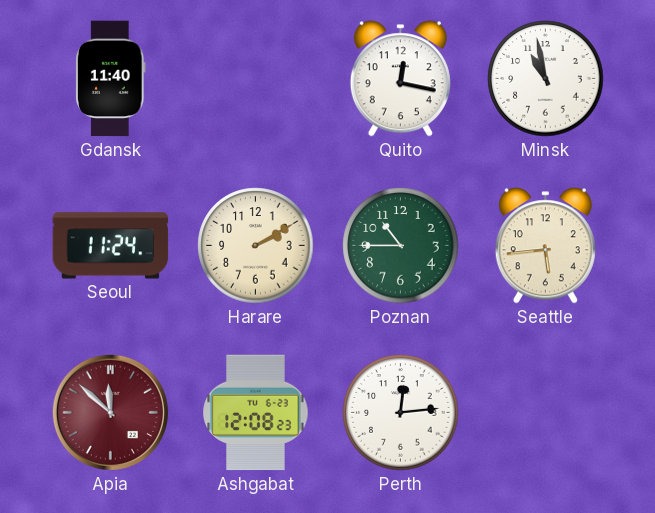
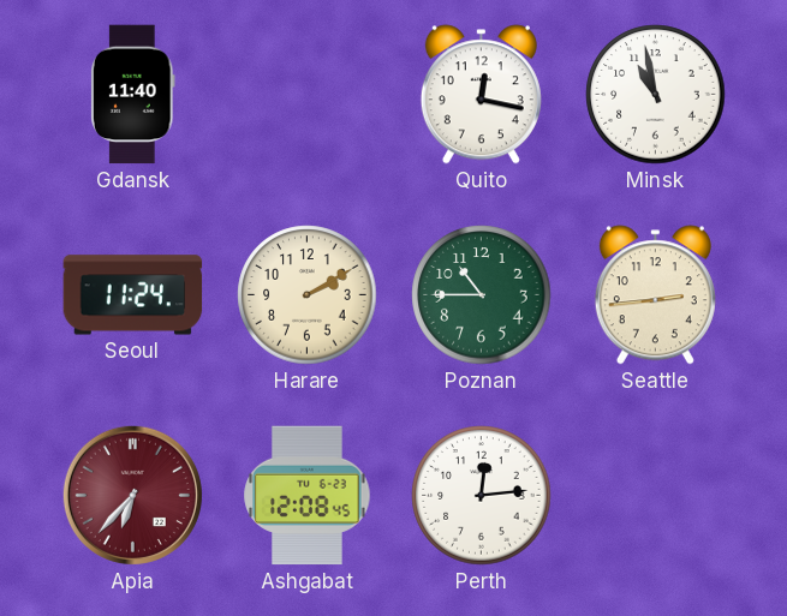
Seattle: 5:44 -> 2:44
Apia: 11:52 -> 6:37
Ashgabat: 12:08:23 -> 12:08:45
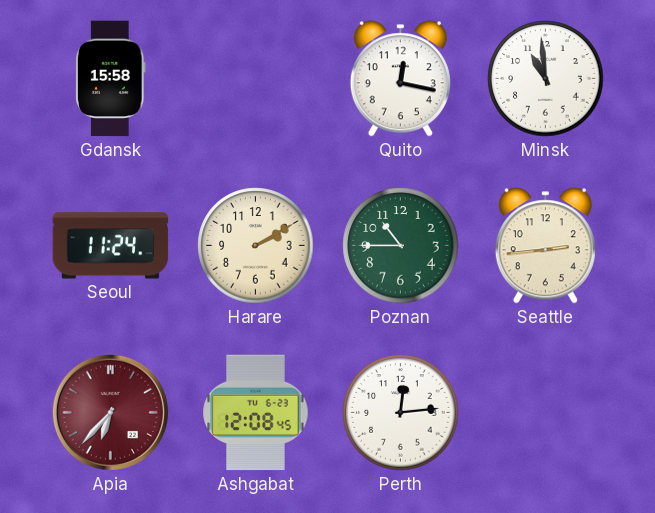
Gdansk: 11:40 -> 15:58
Minsk: 10:58 -> 10:59
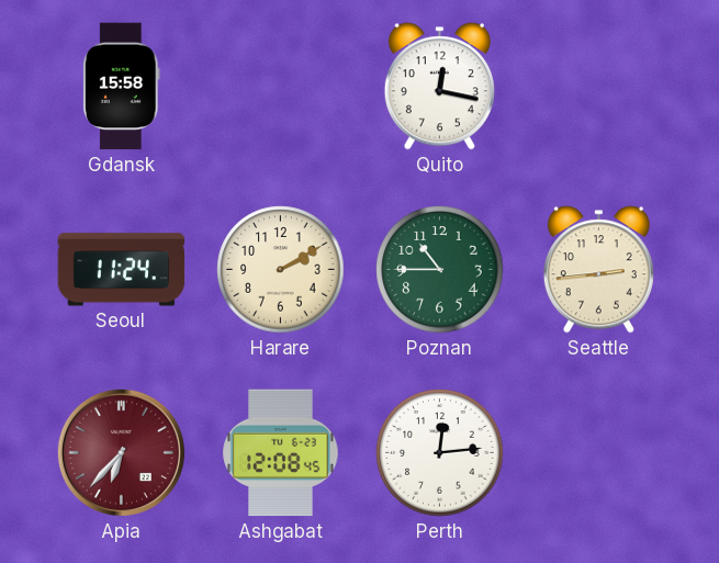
Minsk: 10:59 -> none
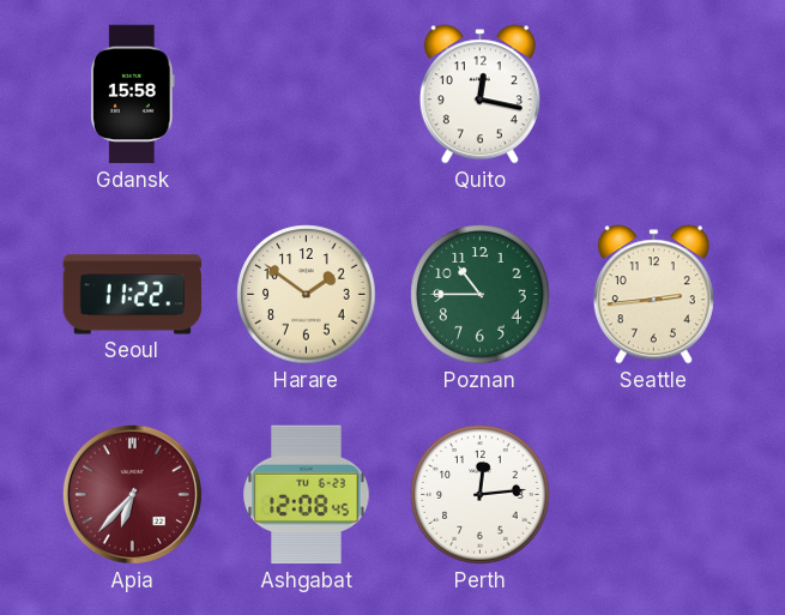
Seoul: 11:24 -> 11:22
Harare: 2:10 -> 1:51
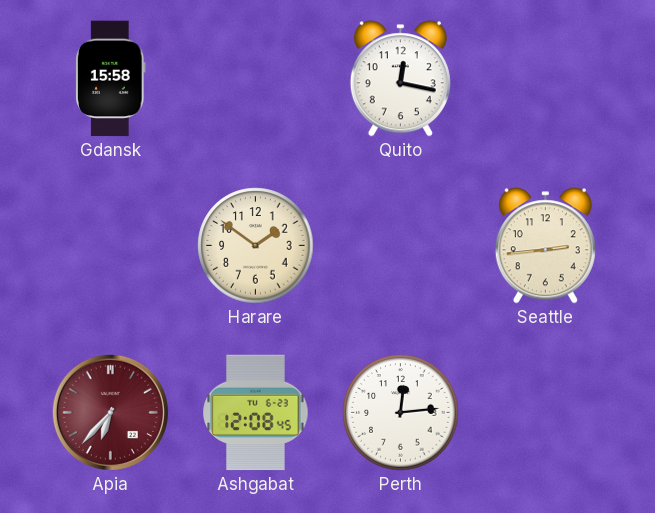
Seoul: 11:22 -> none
Poznan: 10:45 -> none
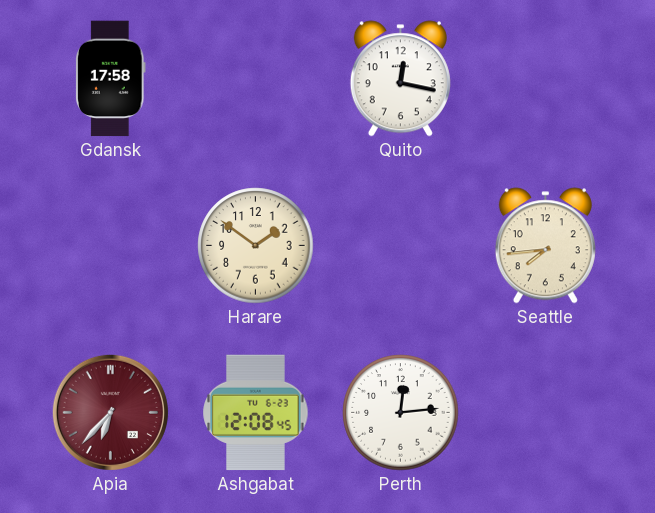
Gdansk: 15:58 -> 17:58
Seattle: 2:44 -> 7:44
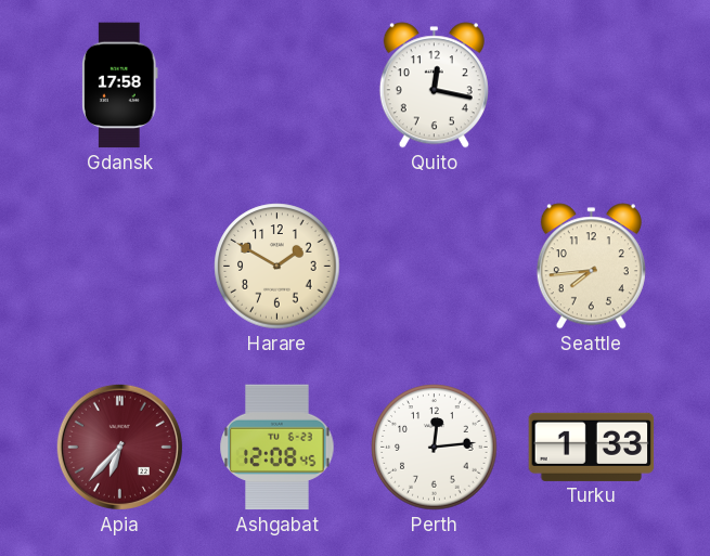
Harare: 1:51 -> 1:50
Turku: none -> 1:33
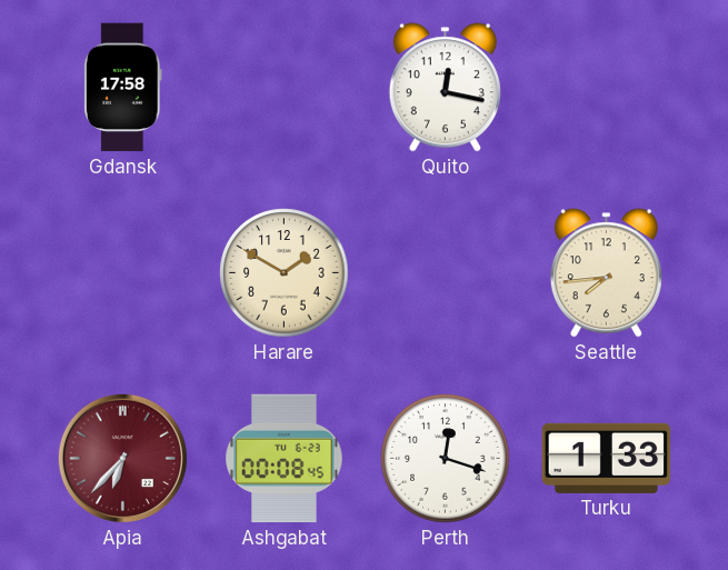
Ashgabat: 12:08 -> 00:08
Perth: 12:14 -> 12:18
